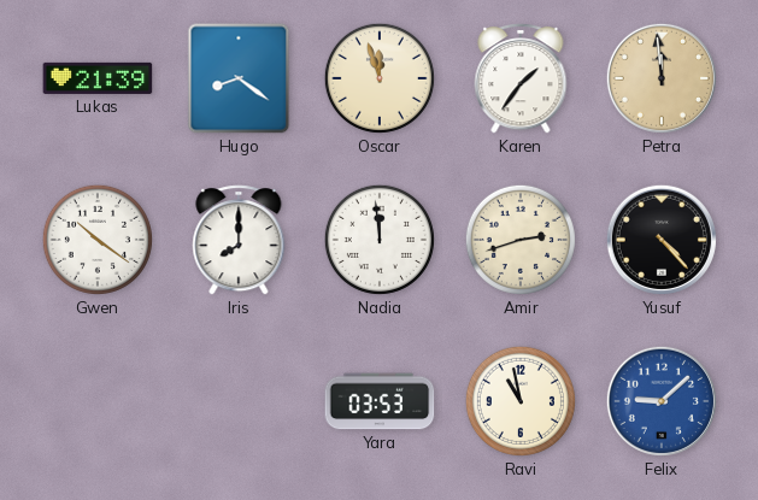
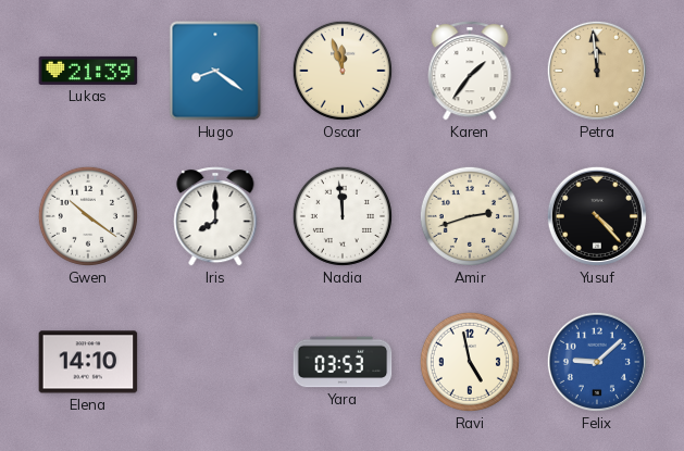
Elena: none -> 14:10
Ravi: 10:58 -> 4:58
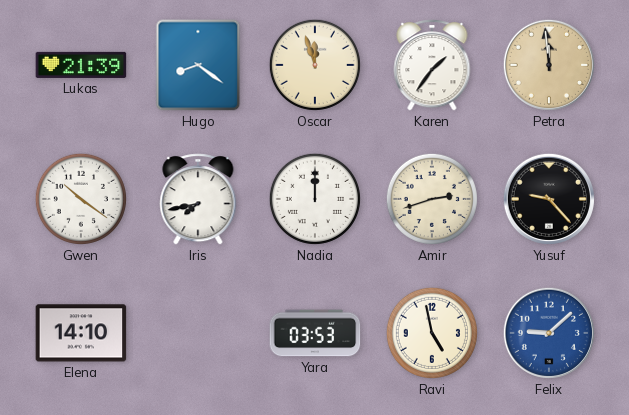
Iris: 8:00 -> 7:43
Nadia: 11:59 -> 12:00
Yusuf: 4:23 -> 9:23
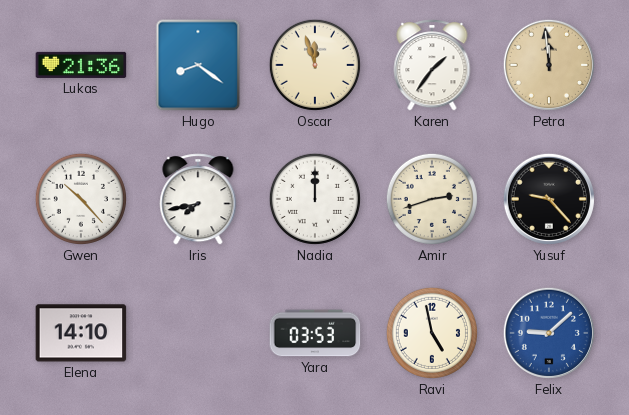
Lukas: 21:39 -> 21:36
Gwen: 10:21 -> 10:23
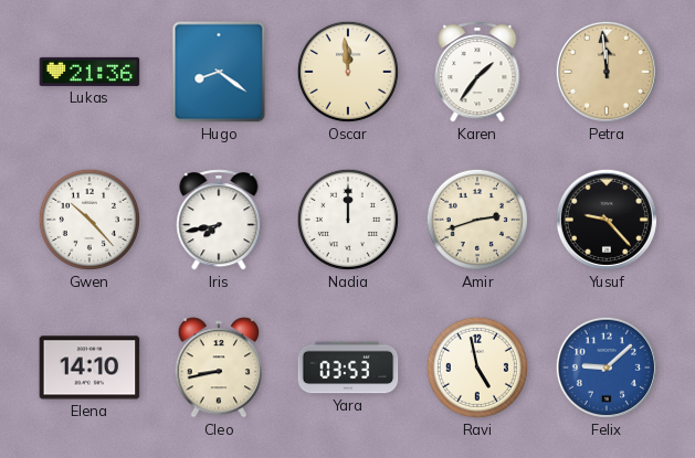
Oscar: 11:57 -> 11:59
Cleo: none -> 8:43
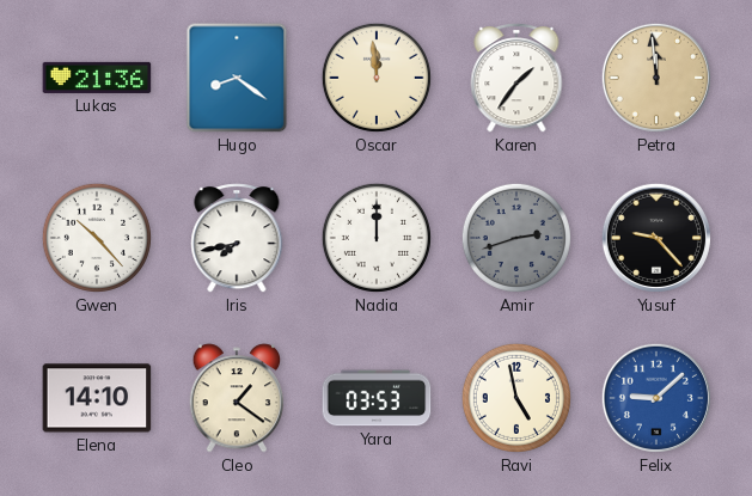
Amir dial: cream -> grey
Cleo: 8:43 -> 1:21
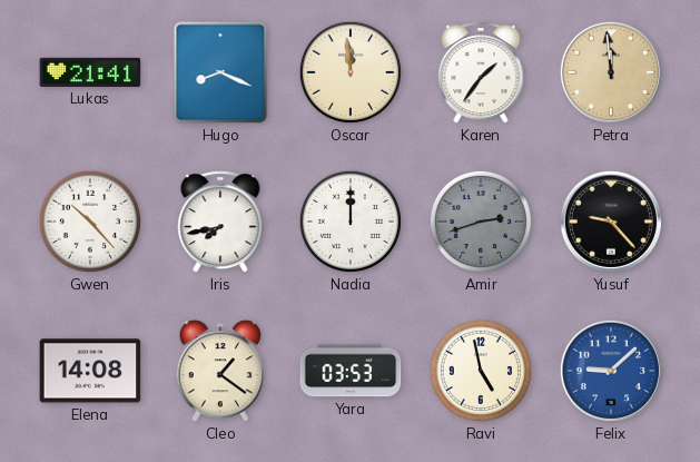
Lukas: 21:36 -> 21:41
Hugo: 8:21 -> 8:19
Elena: 14:10 -> 14:08
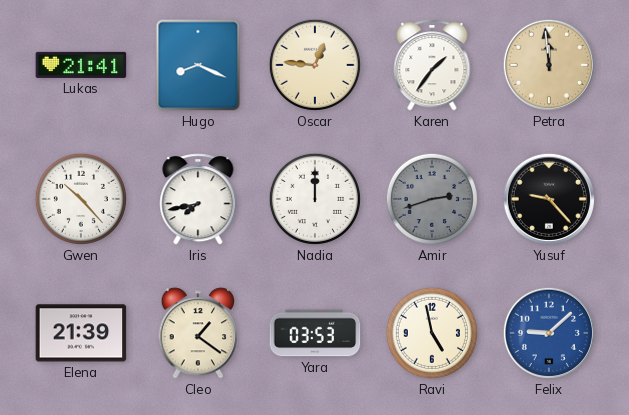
Oscar: 11:59 -> 12:46
Elena: 14:08 -> 21:39
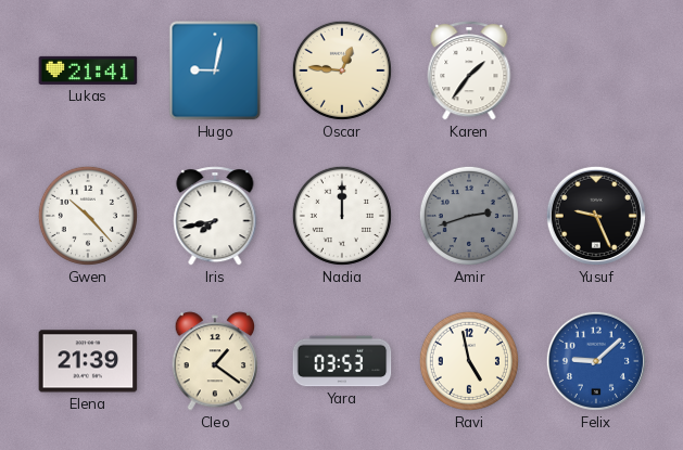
Hugo: 8:19 -> 9:02
Petra: 11:59 -> none
Yusuf: 9:23 -> 9:26
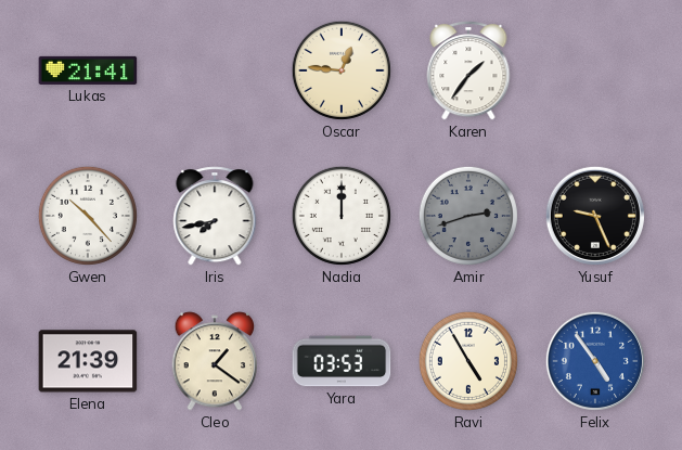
Hugo: 9:02 -> none
Ravi: 4:58 -> 4:55
Felix: 9:08 -> 4:54
